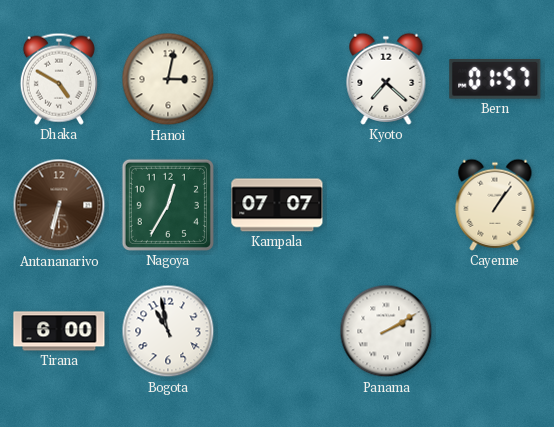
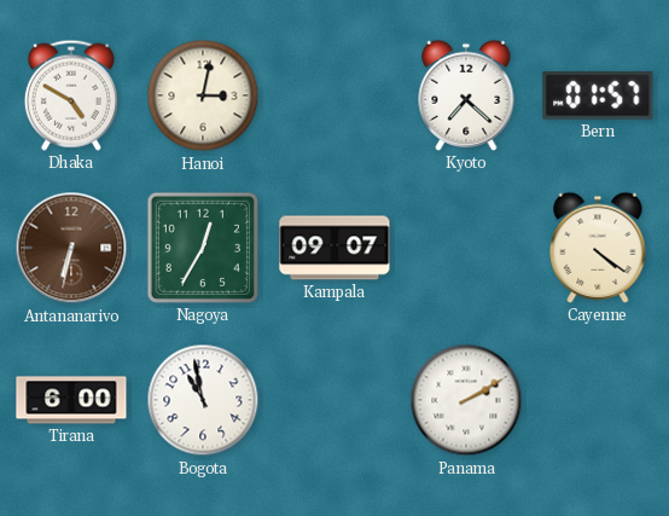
Kampala: 07:07 -> 09:07
Cayenne: 1:06 -> 4:21
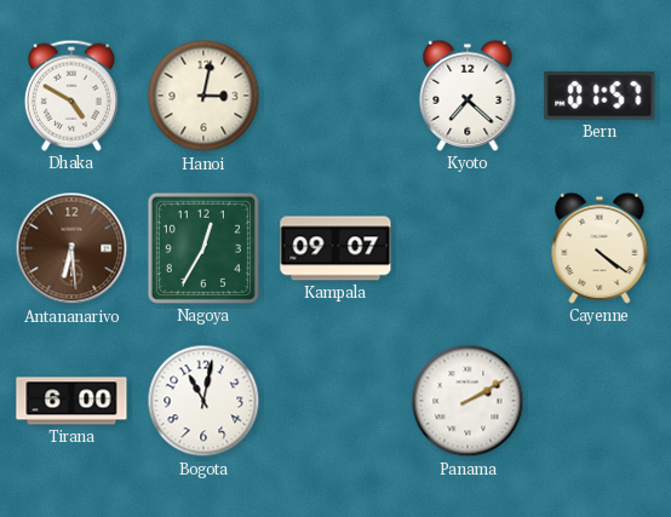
Antananarivo: 6:32 -> 6:29
Bogota: 10:58 -> 11:02
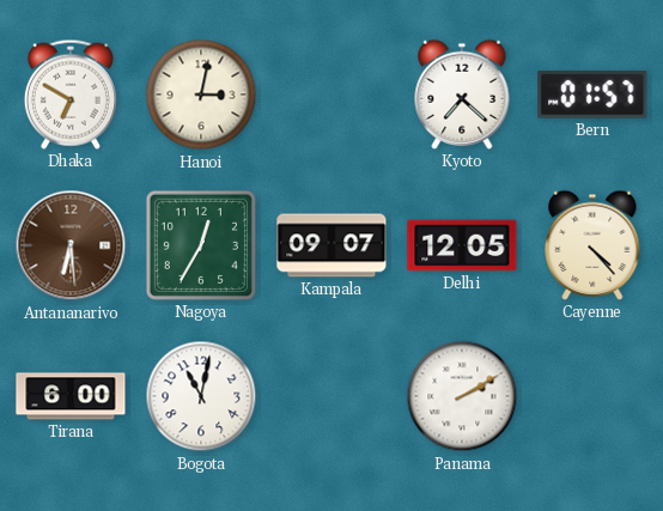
Dhaka: 4:50 -> 6:50
Delhi: none -> 12:05
Cayenne: 4:21 -> 4:23
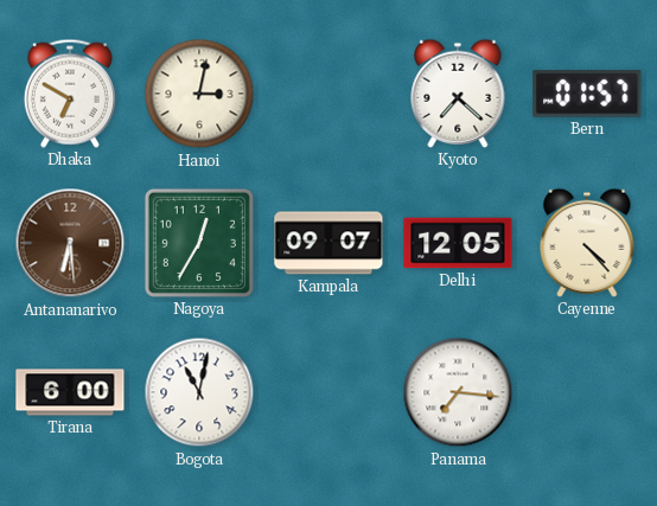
Panama: 2:10 -> 7:16
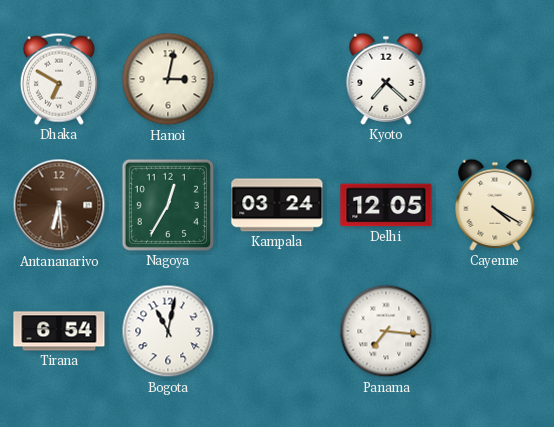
Bern: 01:57 -> none
Kampala: 09:07 -> 03:24
Cayenne: 4:23 -> 4:20
Tirana: 6:00 -> 6:54
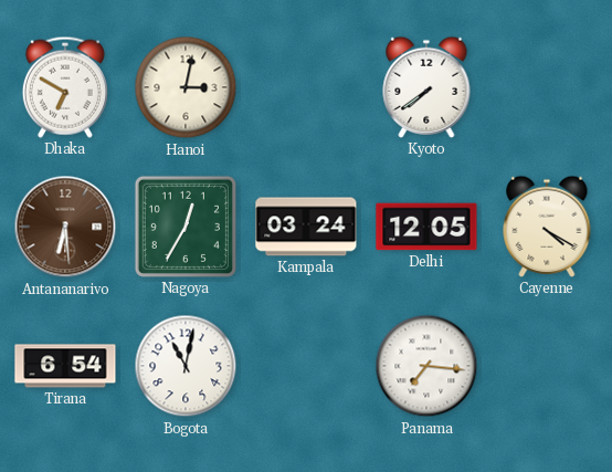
Kyoto: 7:22 -> 7:39
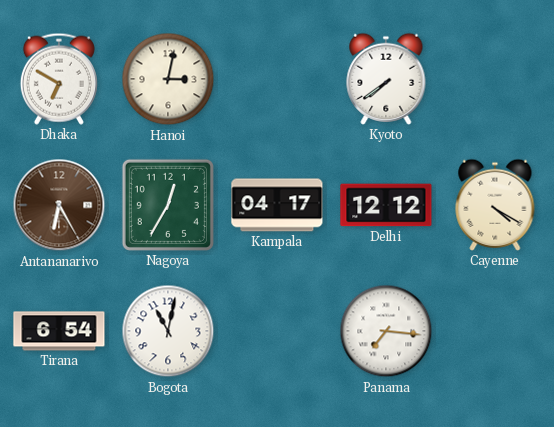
Antananarivo: 6:29 -> 6:25
Kampala: 03:24 -> 04:17
Delhi: 12:05 -> 12:12
